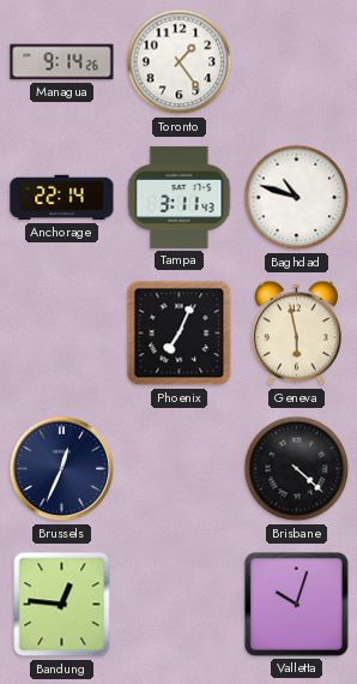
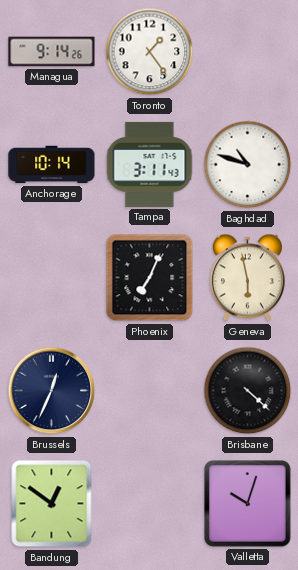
Anchorage: 22:14 -> 10:14
Bandung: 12:46 -> 12:51
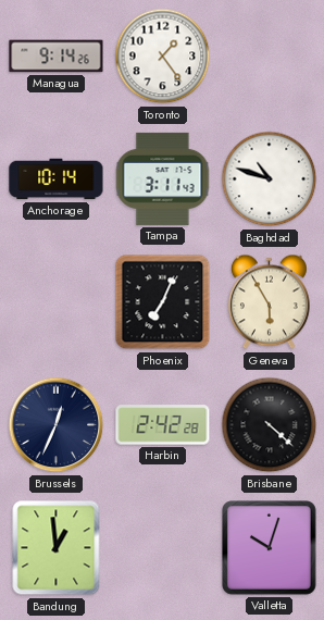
Geneva: 5:58 -> 5:55
Harbin: none -> 2:42
Bandung: 12:51 -> 12:59
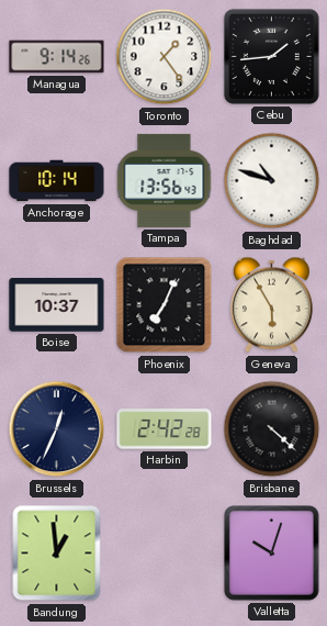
Cebu: none -> 1:44
Tampa: 3:11 -> 13:56
Boise: none -> 10:37
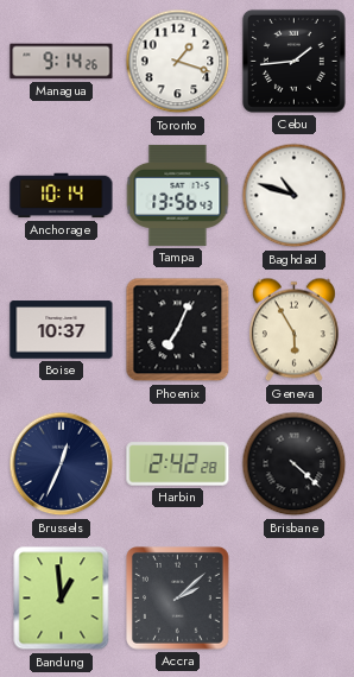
Toronto: 1:24 -> 1:18
Accra: none -> 2:08
Valletta: 10:03 -> none
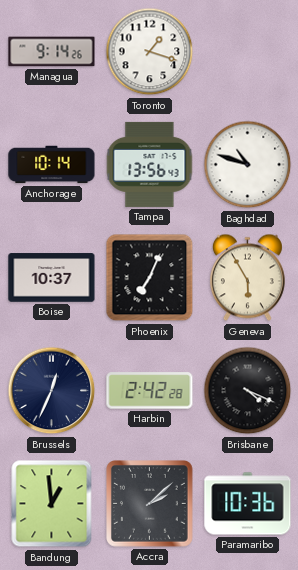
Cebu: 1:44 -> none
Brisbane: 4:22 -> 4:19
Paramaribo: none -> 10:36
